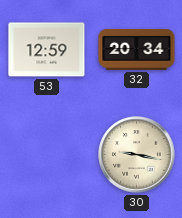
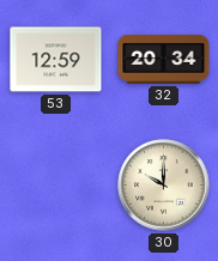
30: 9:17 -> 10:00
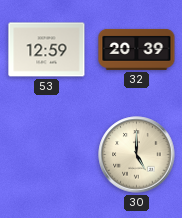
32: 20:34 -> 20:39
30: 10:00 -> 5:00
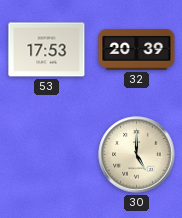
53: 12:59 -> 17:53
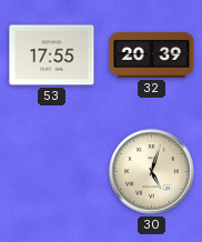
53: 17:53 -> 17:55
30: 5:00 -> 5:03
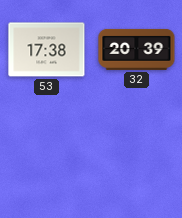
53: 17:55 -> 17:38
30: 5:03 -> none
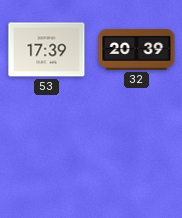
53: 17:38 -> 17:39
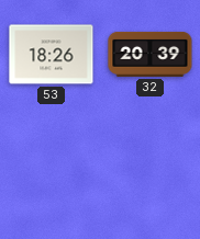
53: 17:39 -> 18:26
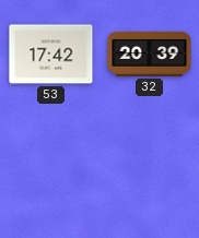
53: 18:26 -> 17:42
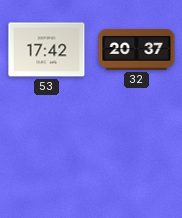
32: 20:39 -> 20:37
